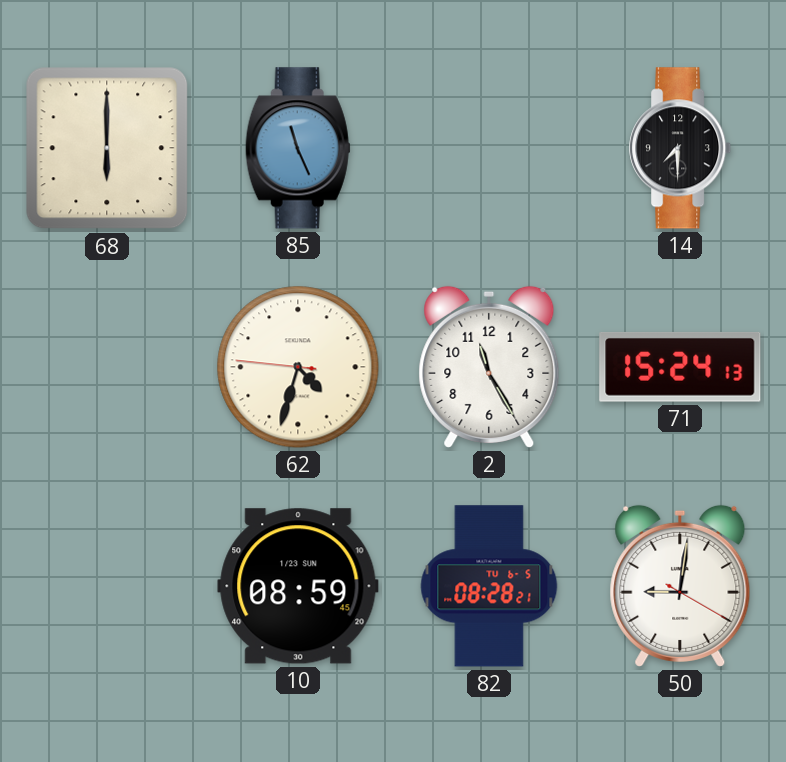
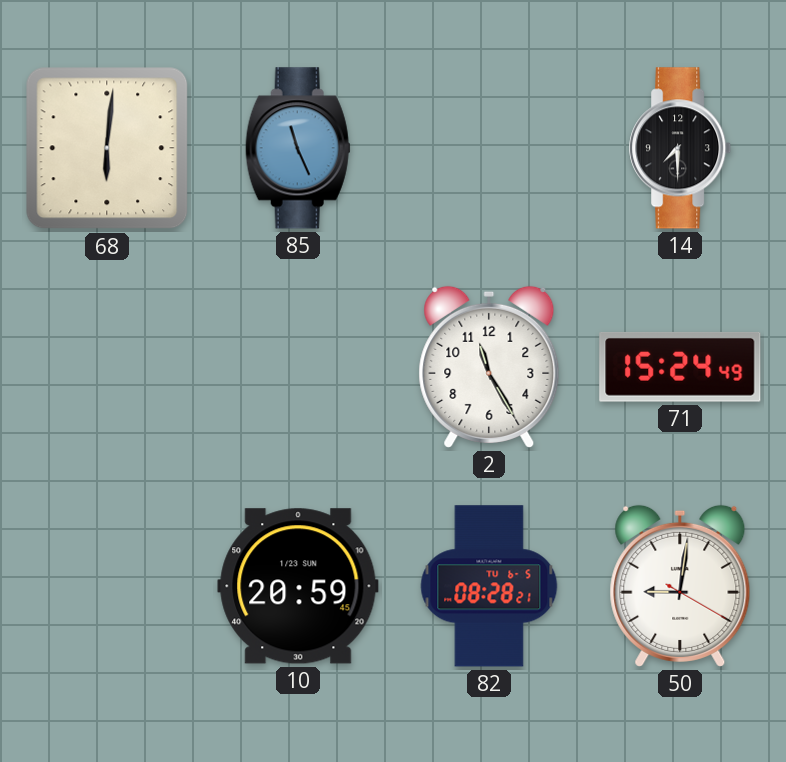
68: 6:00 -> 6:01
62: 4:32 -> none
71: 15:24:13 -> 15:24:49
10: 08:59 -> 20:59
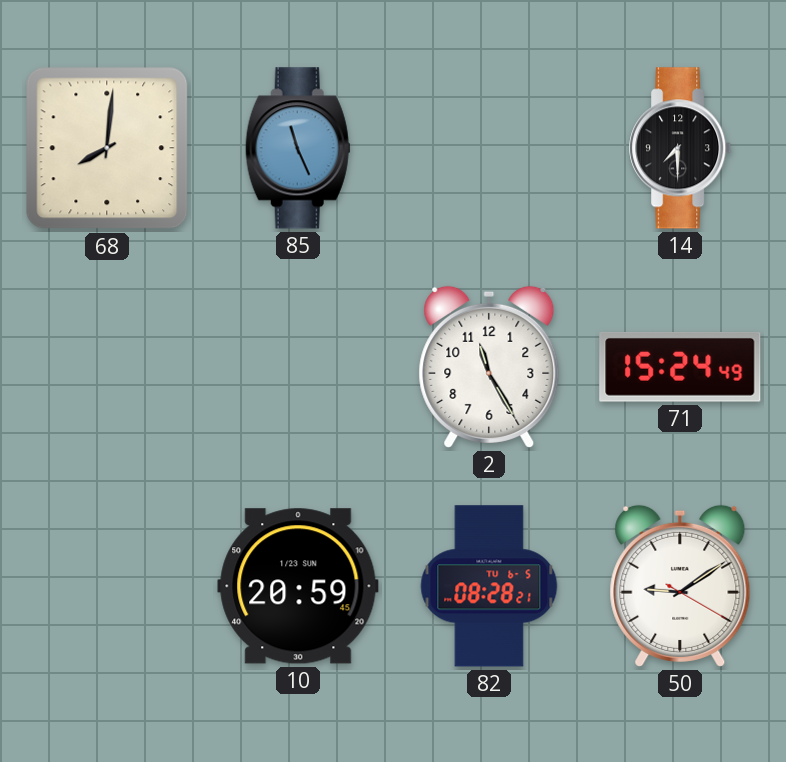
68: 6:01 -> 8:01
50: 9:01 -> 9:09
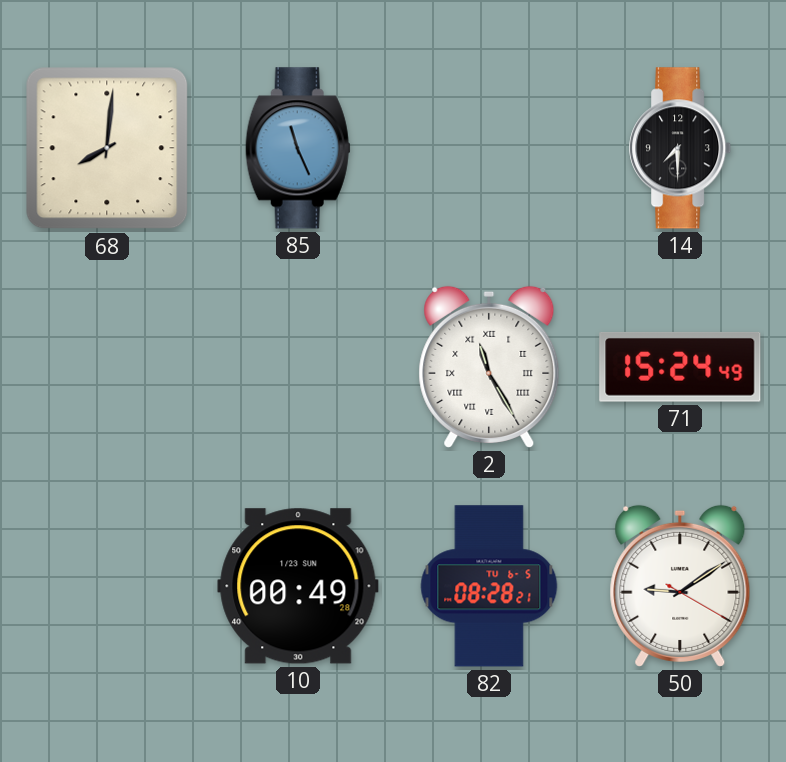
2 numerals: Arabic -> Roman
10: 20:59 -> 00:49
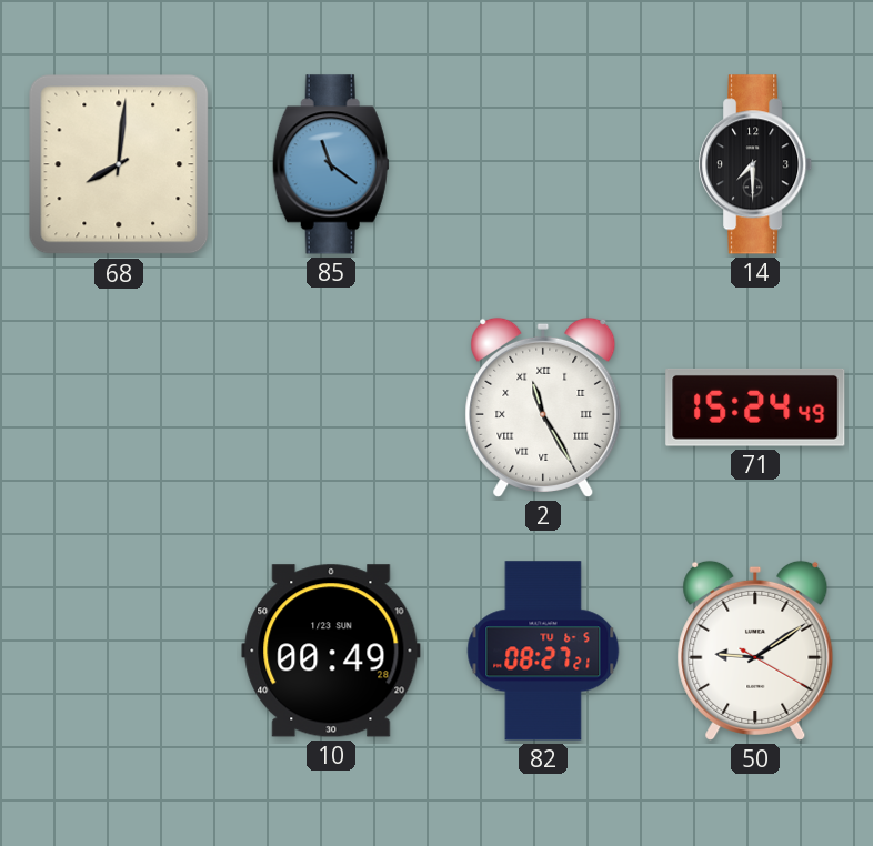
85: 11:26 -> 11:21
82: 08:28 -> 08:27
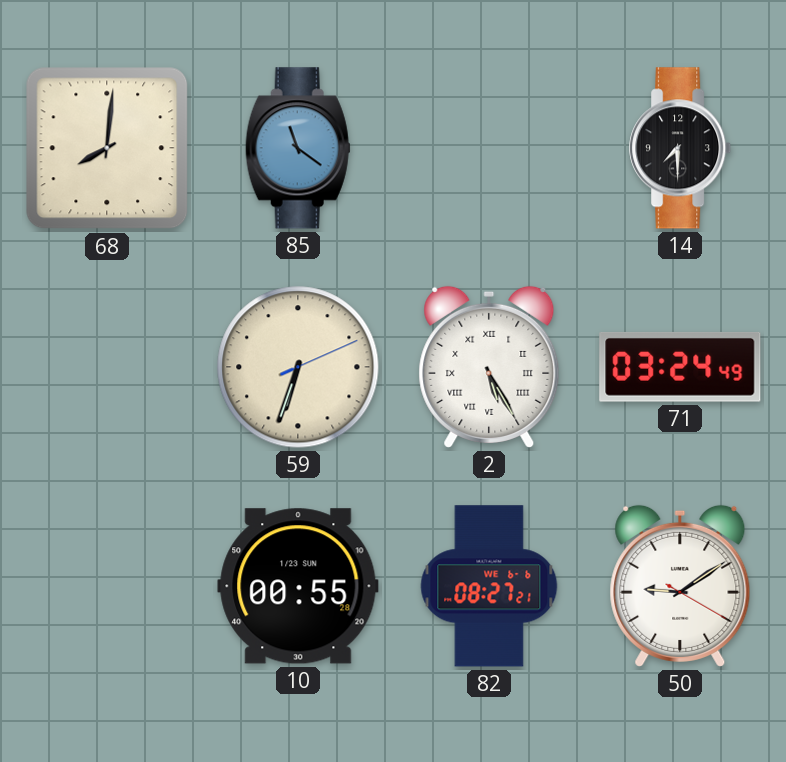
59: none -> 6:33
2: 11:25 -> 5:25
71: 15:24 -> 03:24
10: 00:49 -> 00:55
82 date: TU 6-5 -> WE 6-6
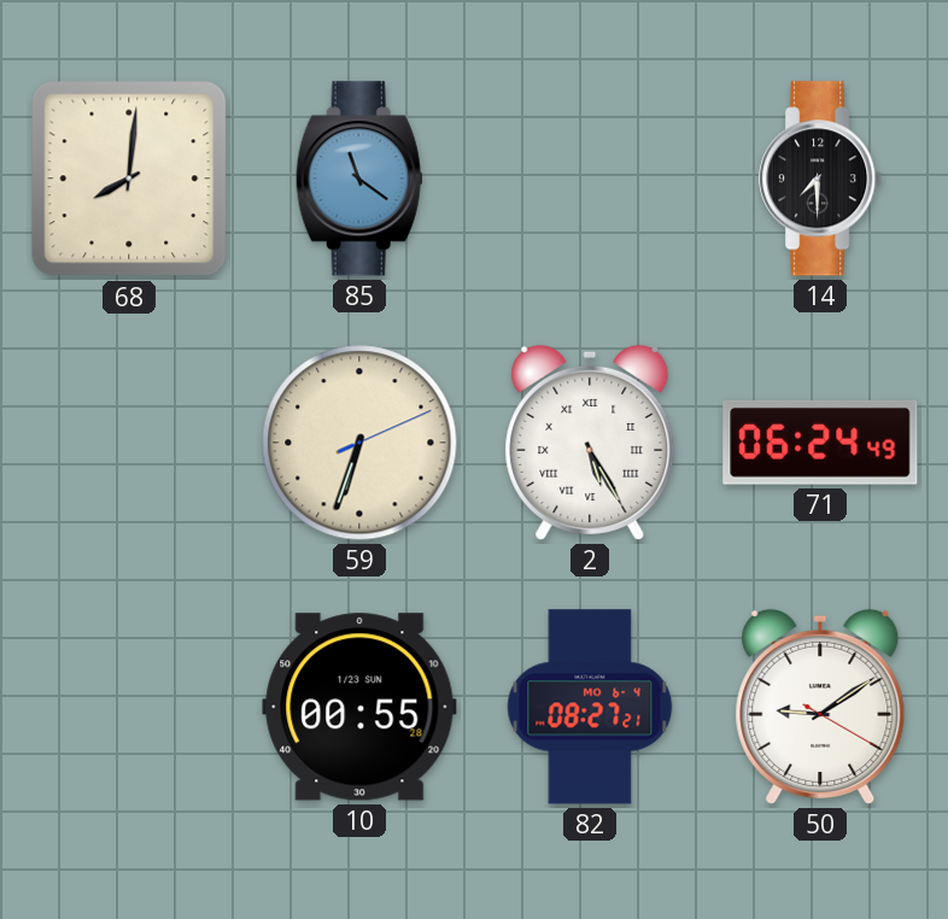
71: 03:24 -> 06:24
82 date: WE 6-6 -> MO 6-4
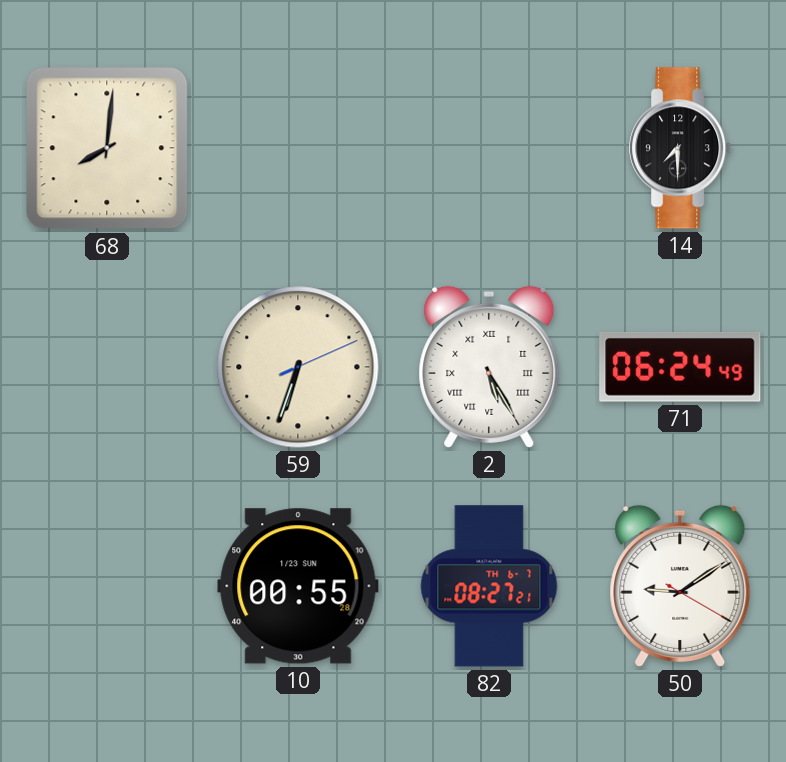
85: 11:21 -> none
82 date: MO 6-4 -> TH 6-7
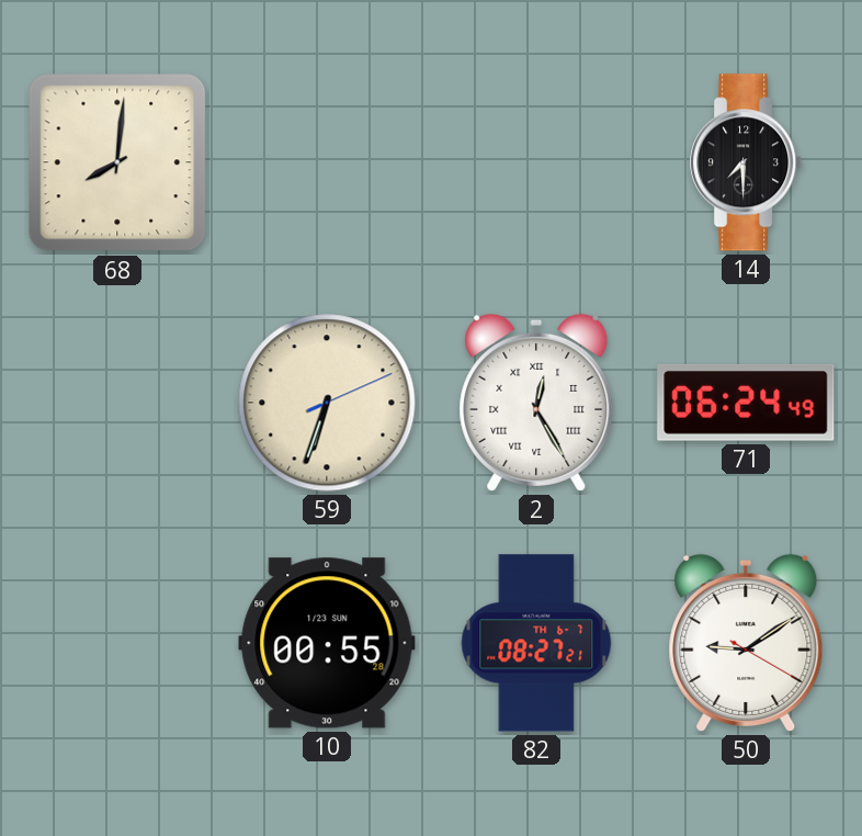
2: 5:25 -> 12:25
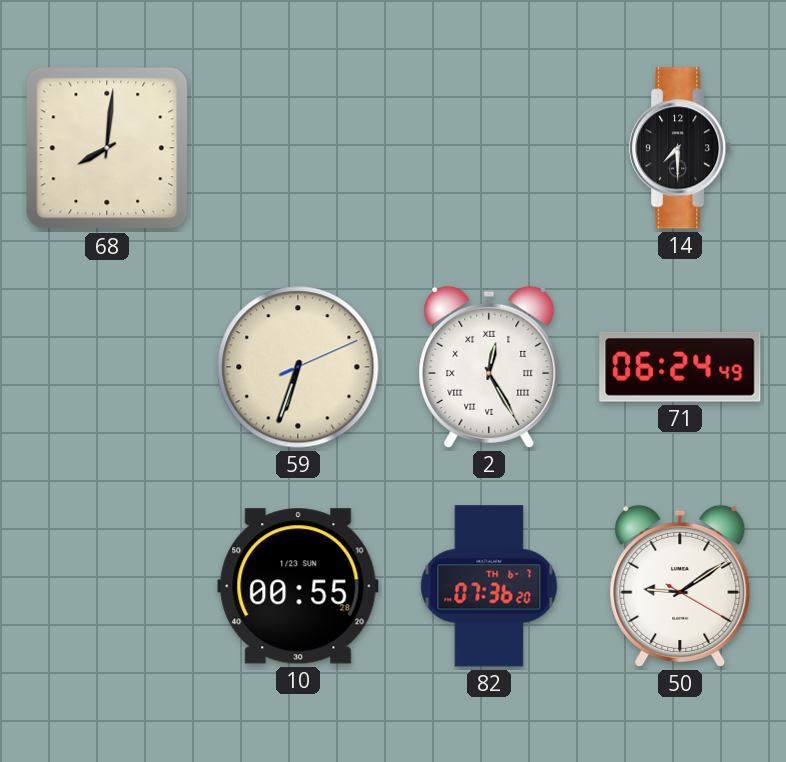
82: 08:27 -> 07:36
